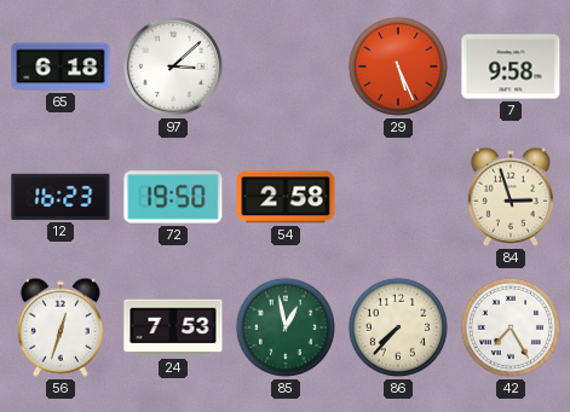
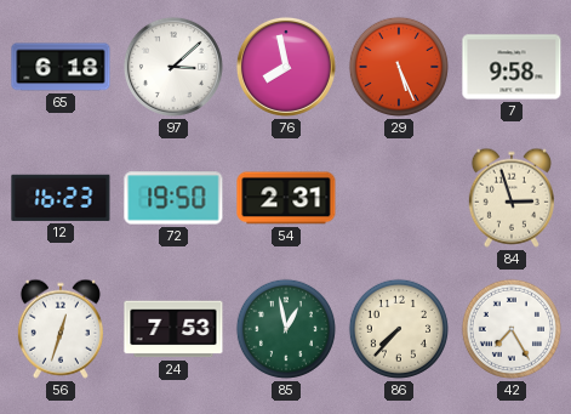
76: none -> 7:58
54: 2:58 -> 2:31
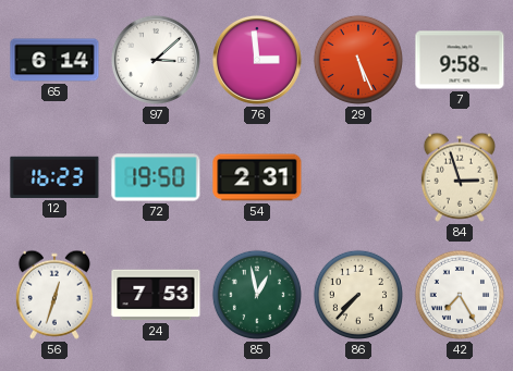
65: 6:18 -> 6:14
76: 7:58 -> 2:59
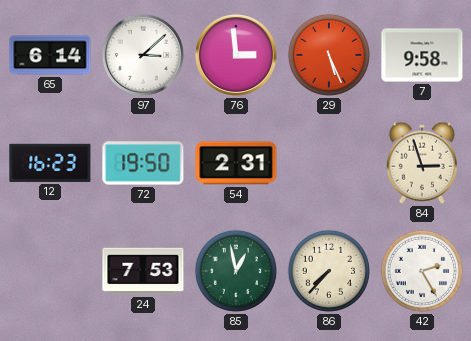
56: 12:33 -> none
42: 7:25 -> 2:25
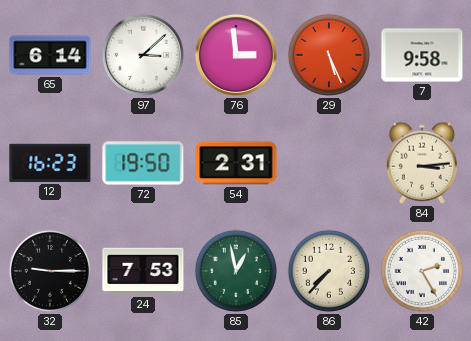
84: 2:57 -> 3:14
32: none -> 9:15
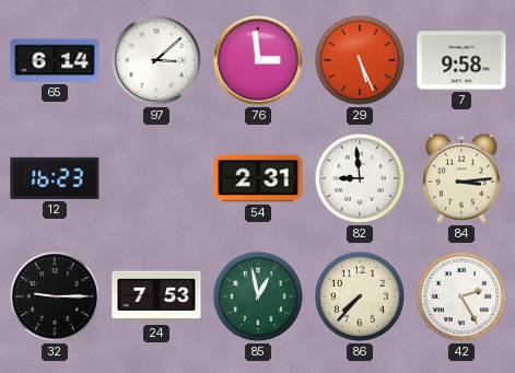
72: 19:50 -> none
82: none -> 8:59
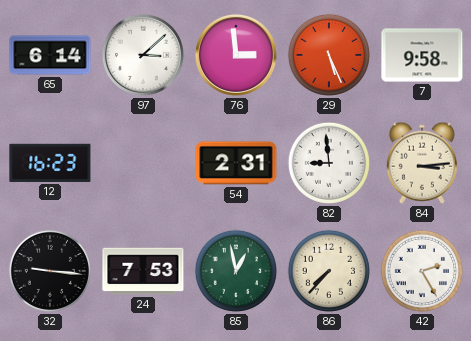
32: 9:15 -> 9:16
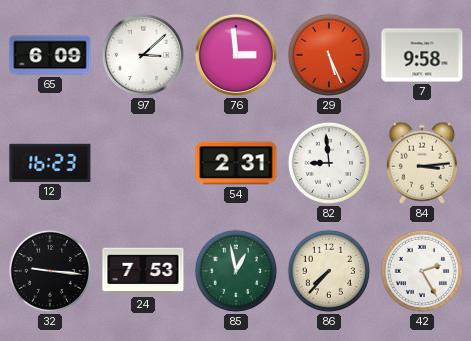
65: 6:14 -> 6:09
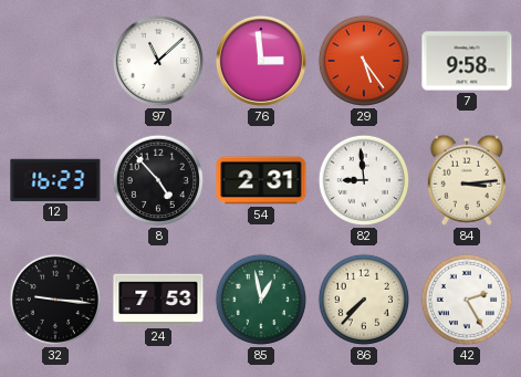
65: 6:09 -> none
97: 3:08 -> 11:08
29: 5:26 -> 5:24
8: none -> 4:53
